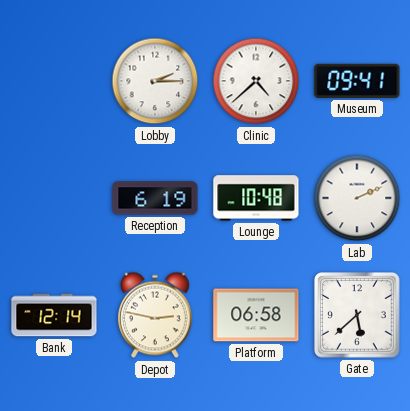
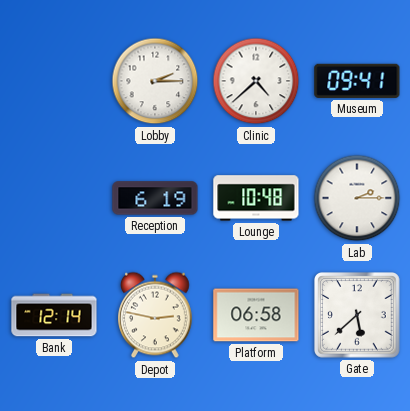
Lab: 2:11 -> 2:15
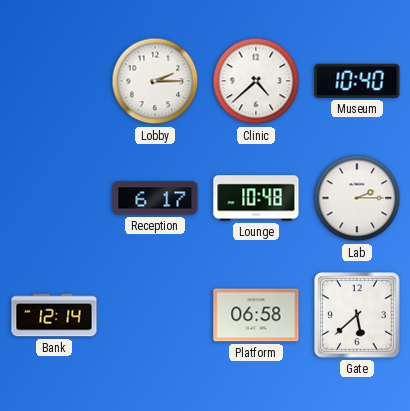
Museum: 09:41 -> 10:40
Reception: 6:19 -> 6:17
Depot: 2:47 -> none
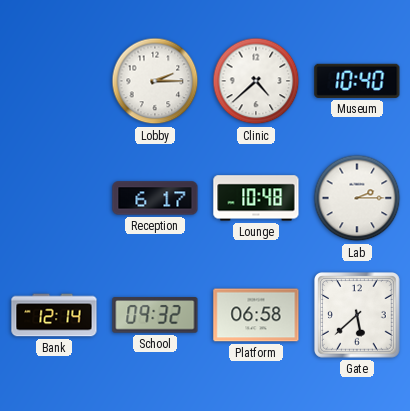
School: none -> 09:32
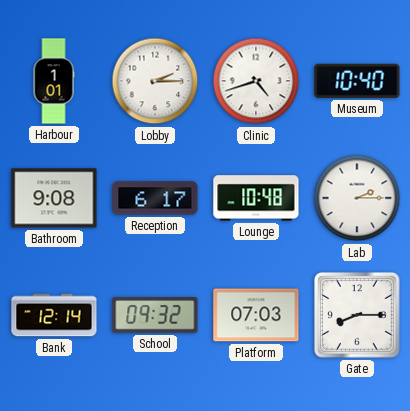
Harbour: none -> 1:01
Clinic: 4:38 -> 4:42
Bathroom: none -> 9:08
Platform: 06:58 -> 07:03
Gate: 5:38 -> 8:15
